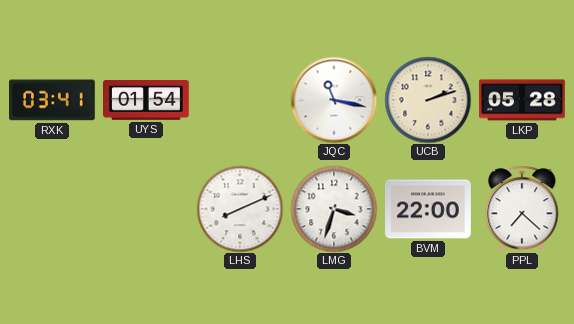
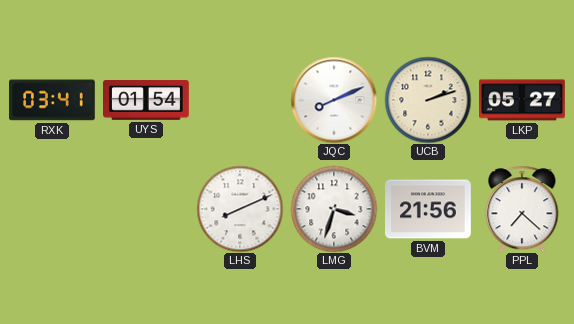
JQC: 11:17 -> 8:11
LKP: 05:28 -> 05:27
BVM: 22:00 -> 21:56
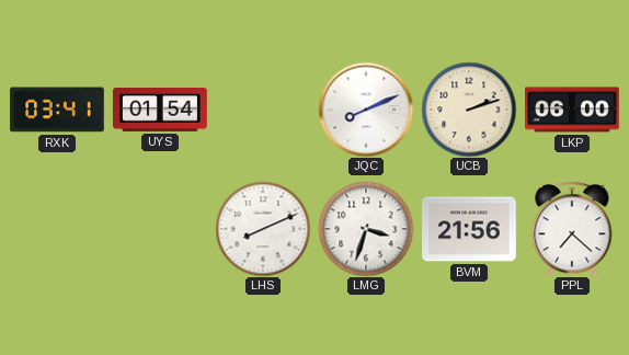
LKP: 05:27 -> 06:00
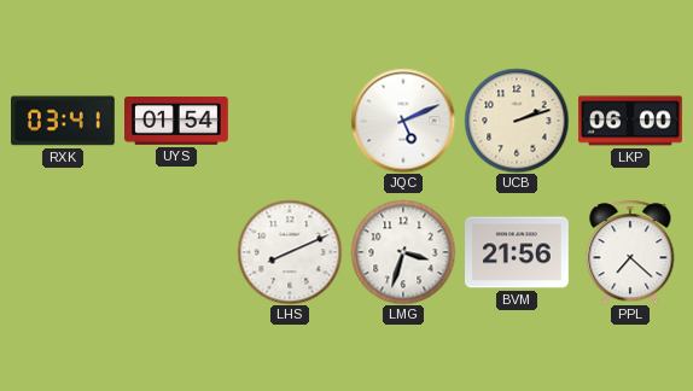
JQC: 8:11 -> 5:11
